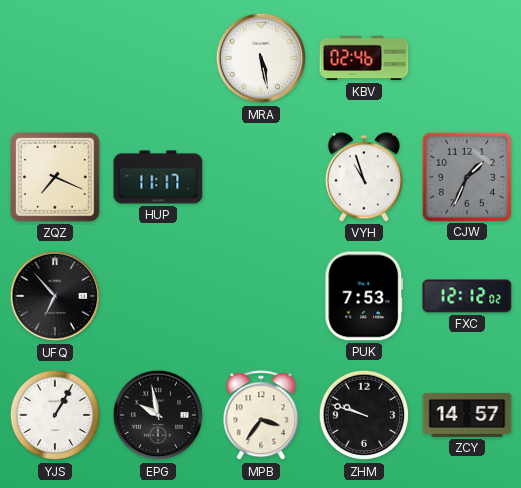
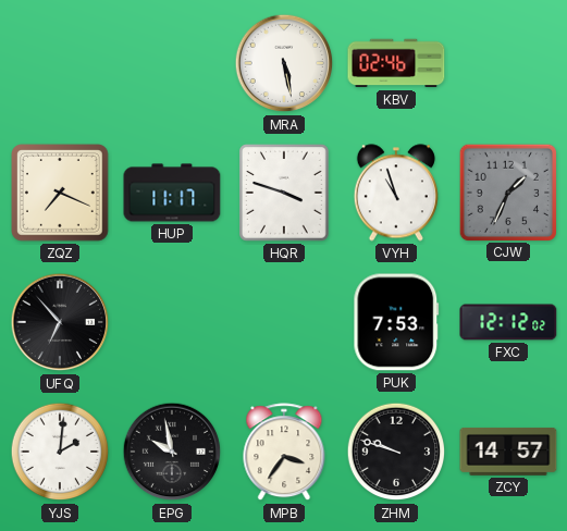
HQR: none -> 3:48
YJS: 1:05 -> 2:01
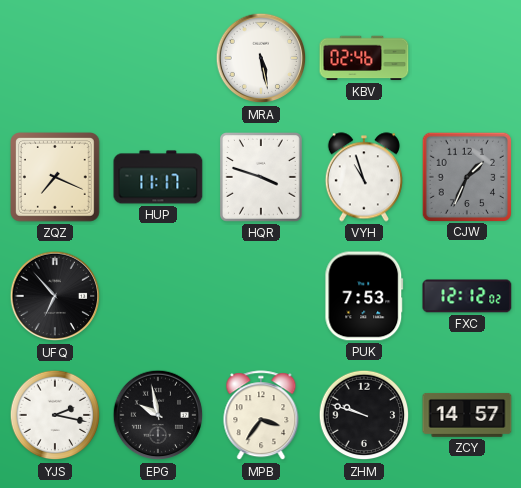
YJS: 2:01 -> 2:17
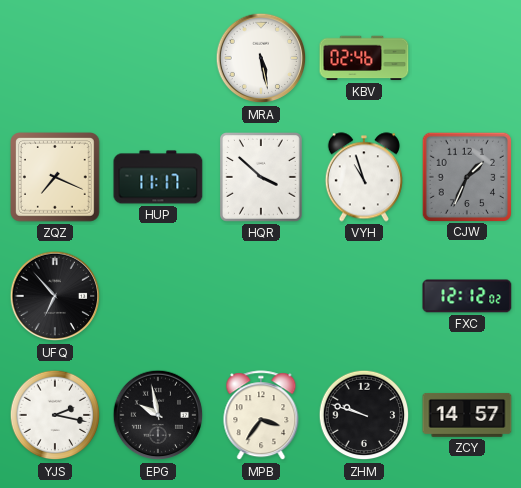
HQR: 3:48 -> 3:52
PUK: 7:53 -> none
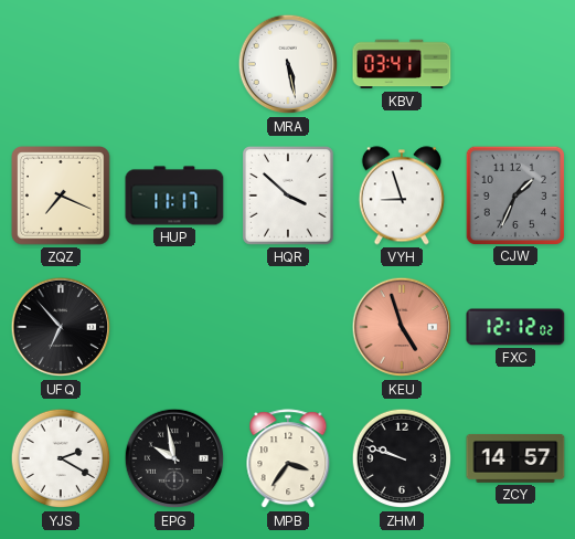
KBV: 02:46 -> 03:41
VYH: 10:57 -> 8:57
KEU: none -> 4:57
YJS: 2:17 -> 2:20
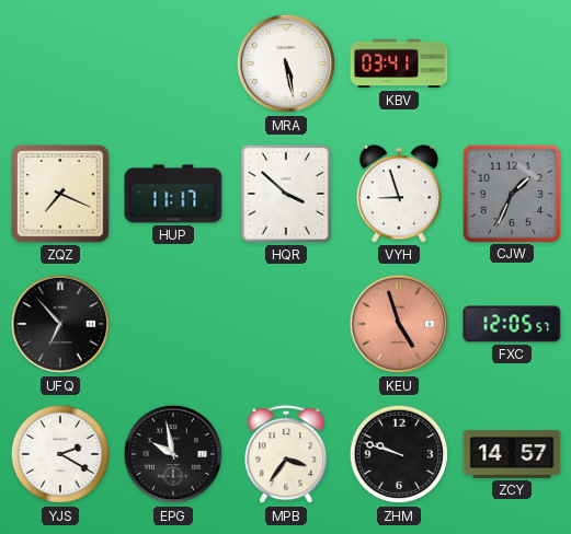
FXC: 12:12 -> 12:05
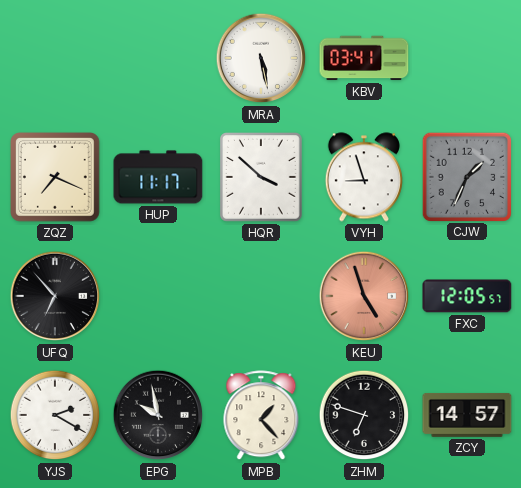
MPB: 3:36 -> 1:23
ZHM: 9:48 -> 6:48
